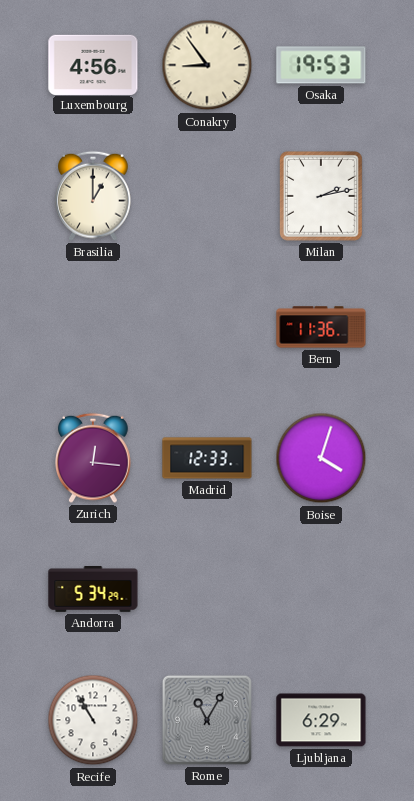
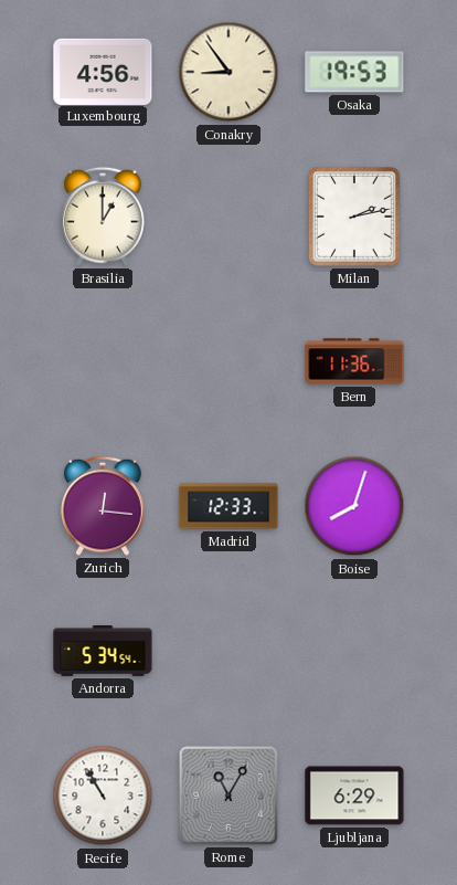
Boise: 4:03 -> 8:03
Andorra: 5:34:29 -> 5:34:54
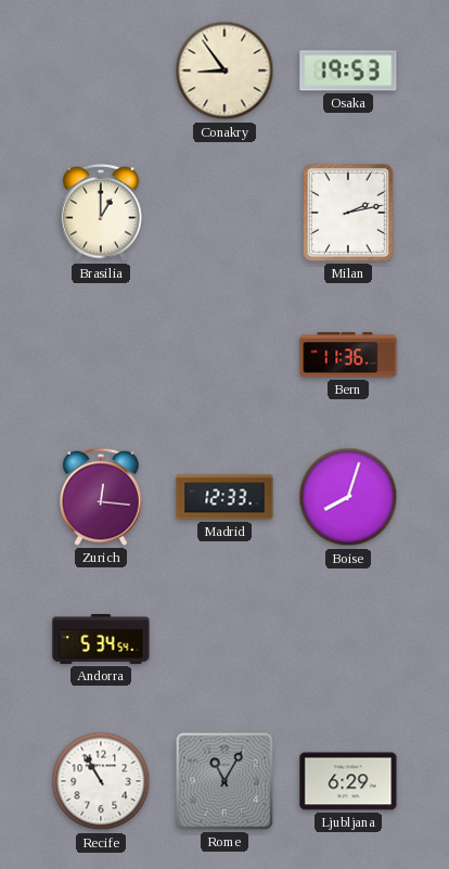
Luxembourg: 4:56 -> none
